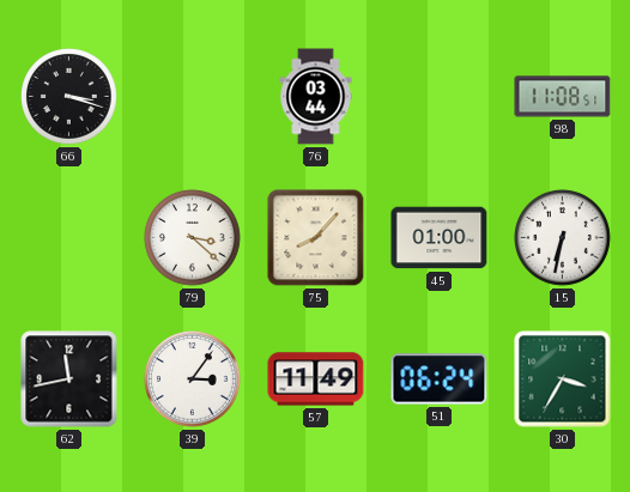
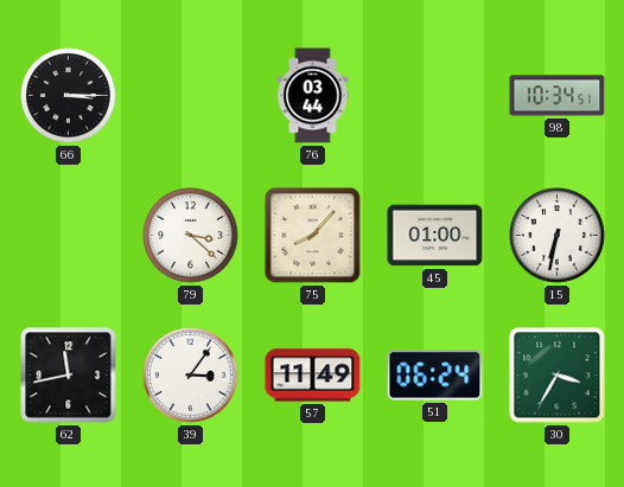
66: 3:18 -> 3:15
98: 11:08 -> 10:34
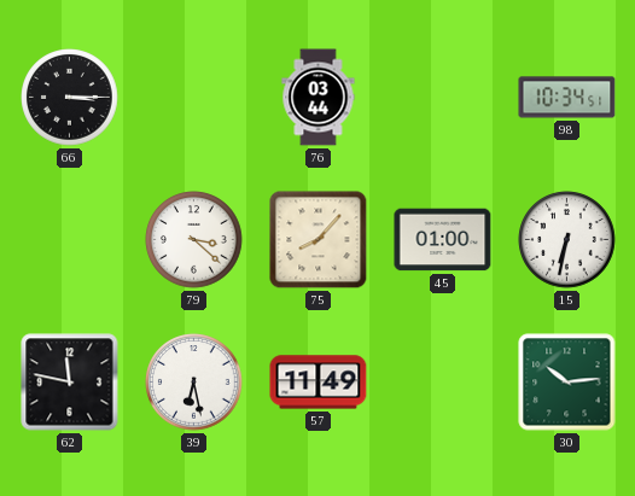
62: 11:43 -> 11:47
39: 3:06 -> 6:28
51: 06:24 -> none
30: 3:35 -> 10:14
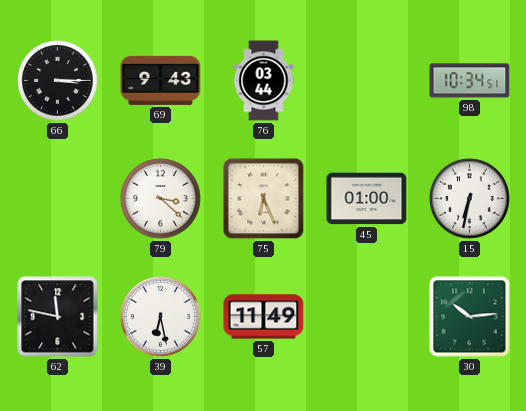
69: none -> 9:43
75: 8:07 -> 6:26
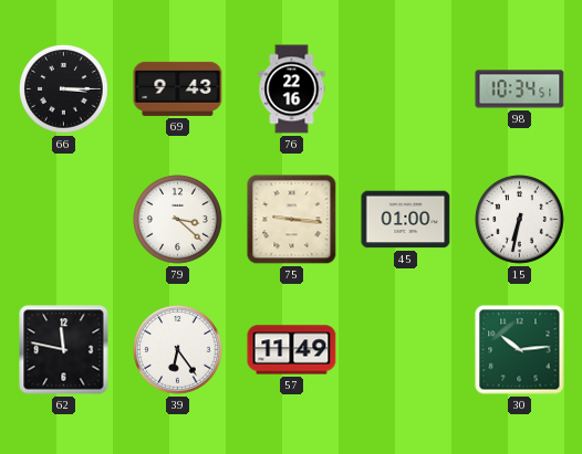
76: 03:44 -> 22:16
75: 6:26 -> 9:16
39: 6:28 -> 6:24
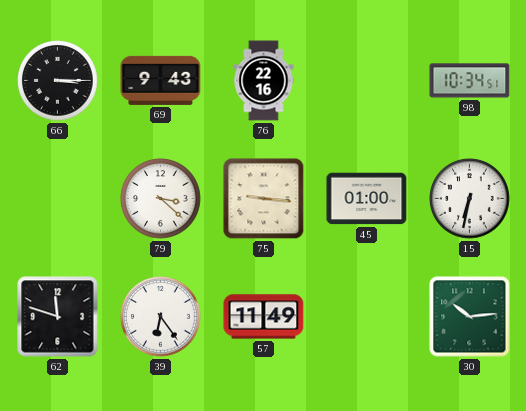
62: 11:47 -> 11:48
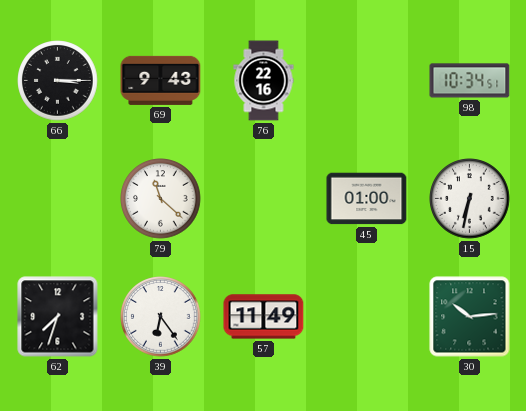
79: 3:22 -> 11:22
75: 9:16 -> none
62: 11:48 -> 7:33
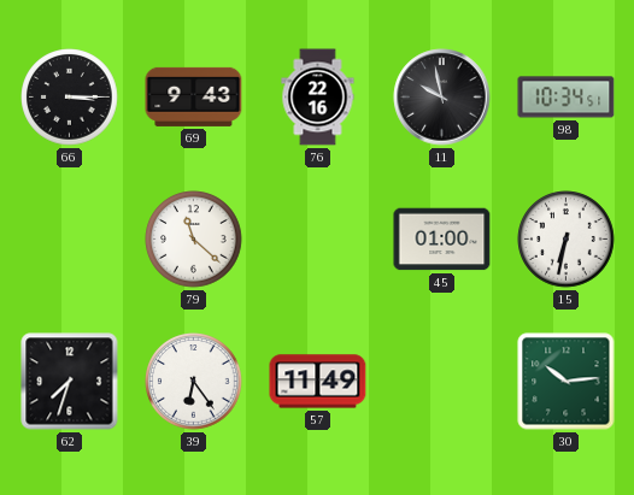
11: none -> 9:58
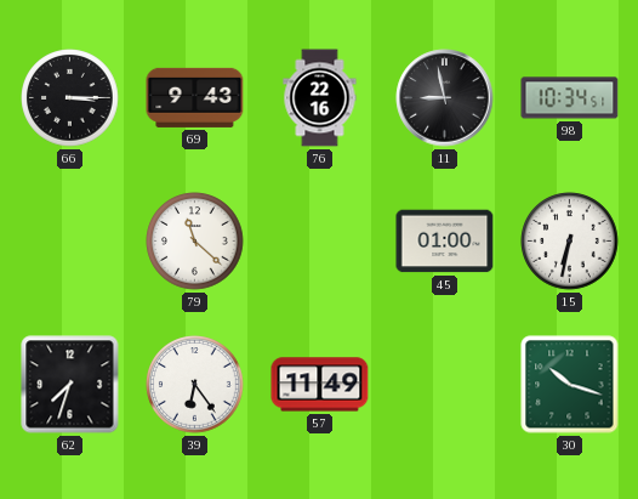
11: 9:58 -> 8:58
30: 10:14 -> 10:18
